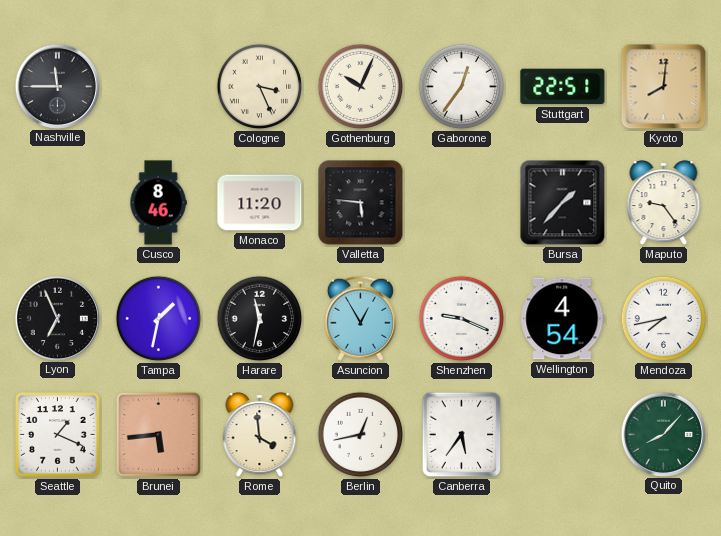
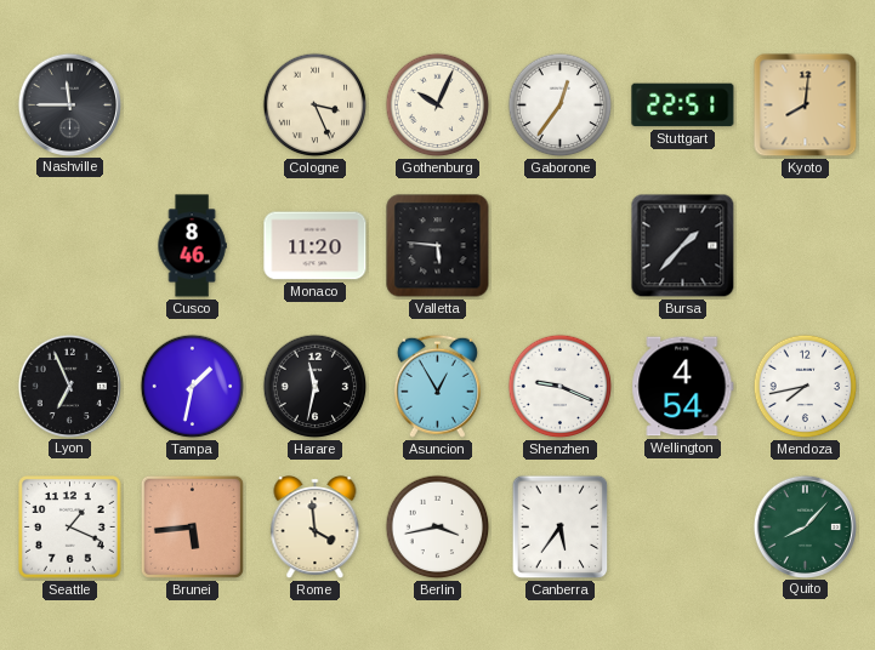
Maputo: 9:24 -> none
Berlin: 12:43 -> 3:43
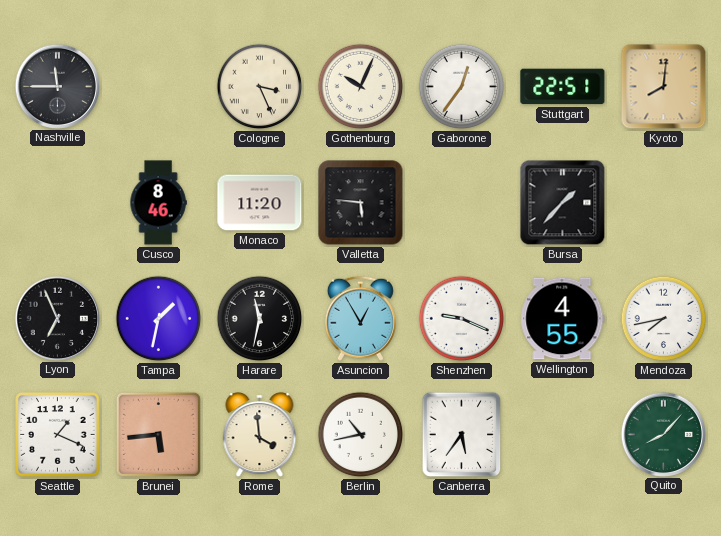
Wellington: 4:54 -> 4:55
Berlin: 3:43 -> 10:43
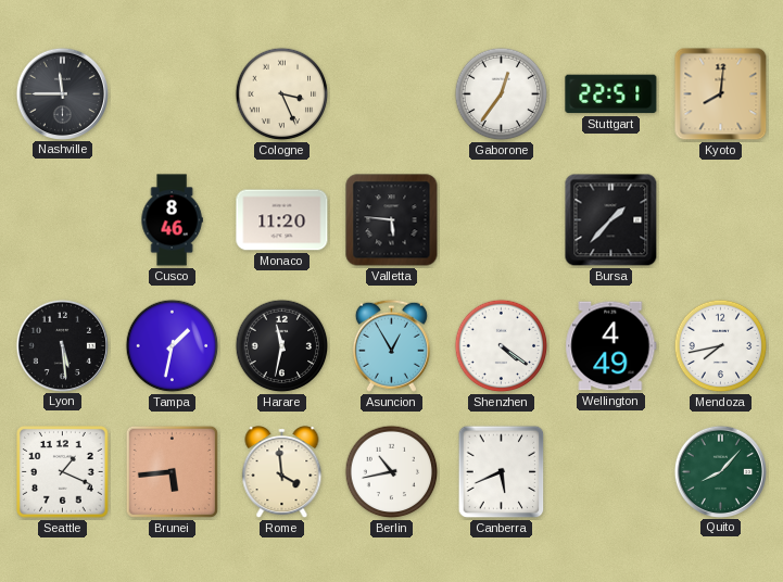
Gothenburg: 10:04 -> none
Lyon: 6:56 -> 5:29
Shenzhen: 9:19 -> 4:21
Wellington: 4:55 -> 4:49
Canberra: 5:36 -> 5:41
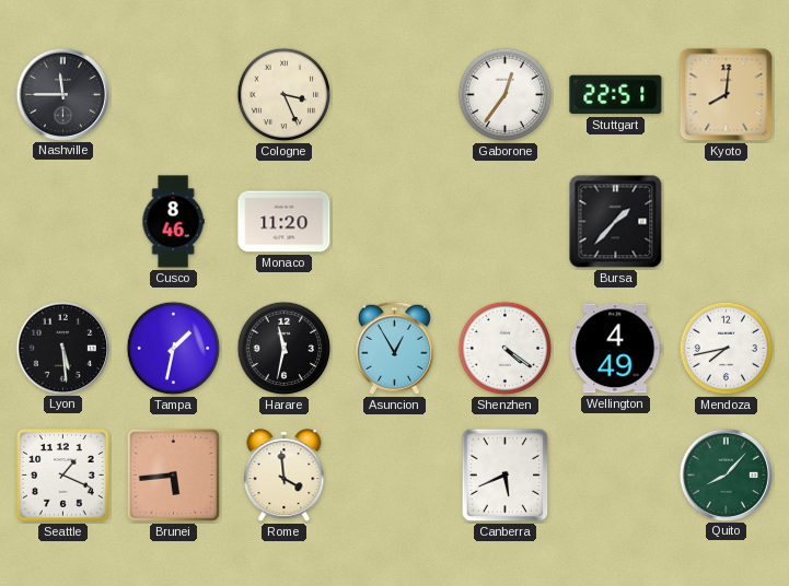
Valletta: 5:46 -> none
Berlin: 10:43 -> none
